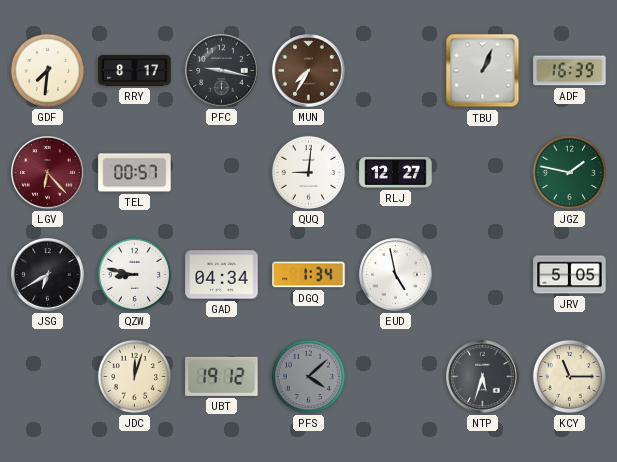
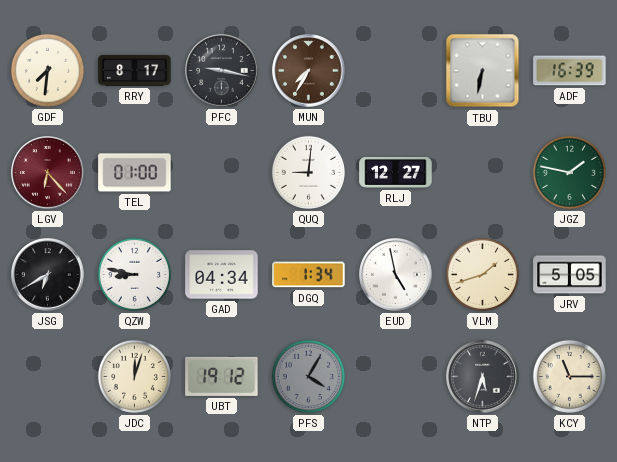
TBU: 1:04 -> 6:32
TEL: 00:57 -> 01:00
VLM: none -> 1:42
PFS: 4:08 -> 4:05
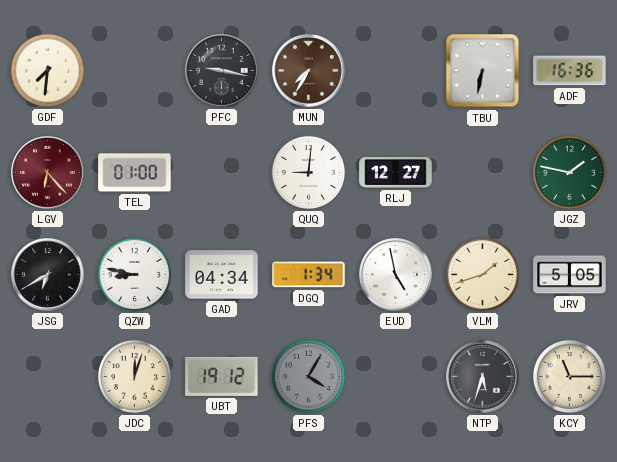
RRY: 8:17 -> none
ADF: 16:39 -> 16:36
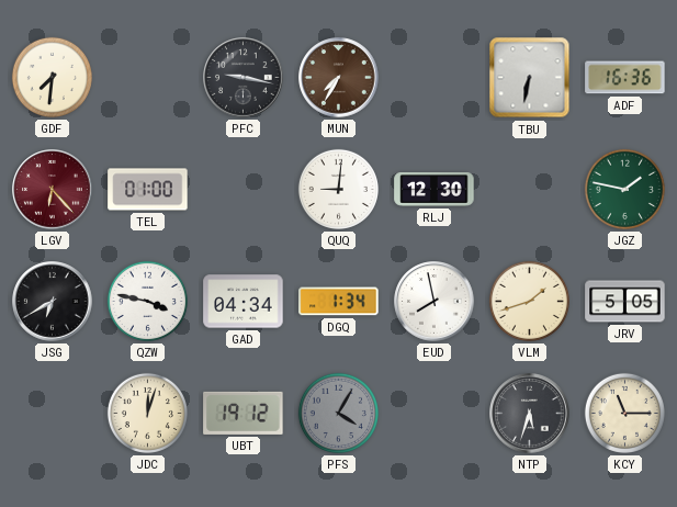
RLJ: 12:27 -> 12:30
QZW: 8:47 -> 3:47
EUD: 4:58 -> 7:58
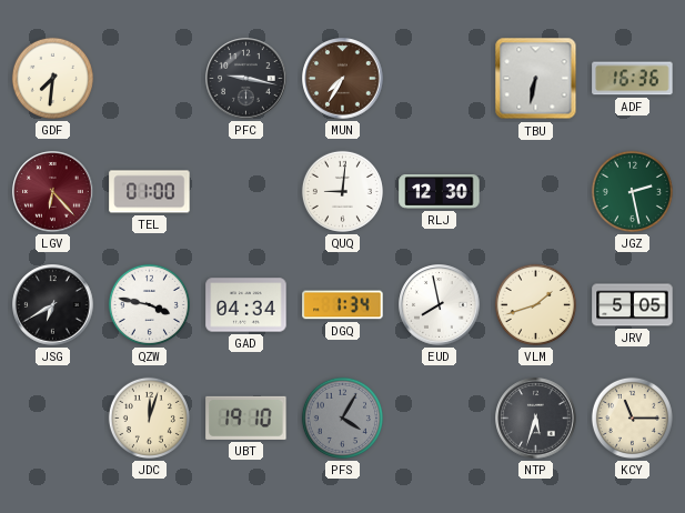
JGZ: 1:47 -> 2:28
UBT: 19:12 -> 19:10
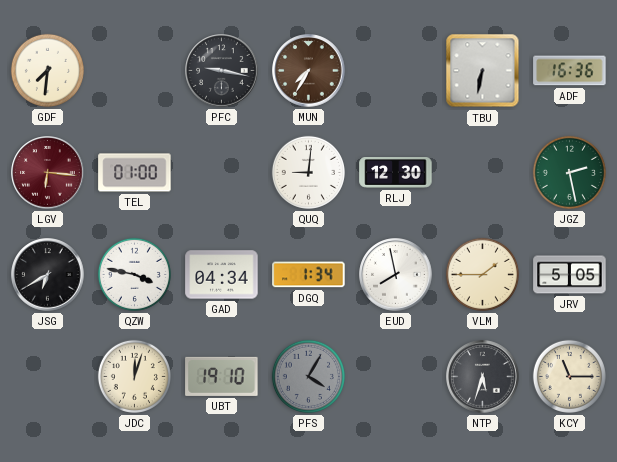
LGV: 6:23 -> 6:16
VLM: 1:42 -> 1:45
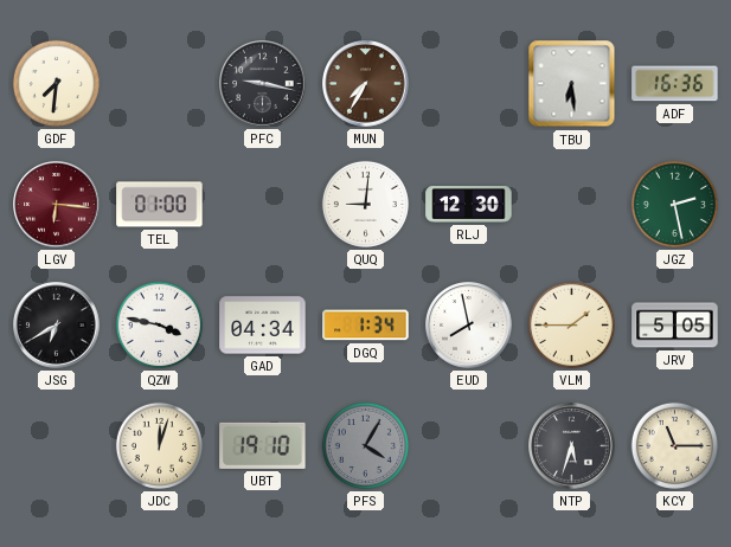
TBU: 6:32 -> 6:29
